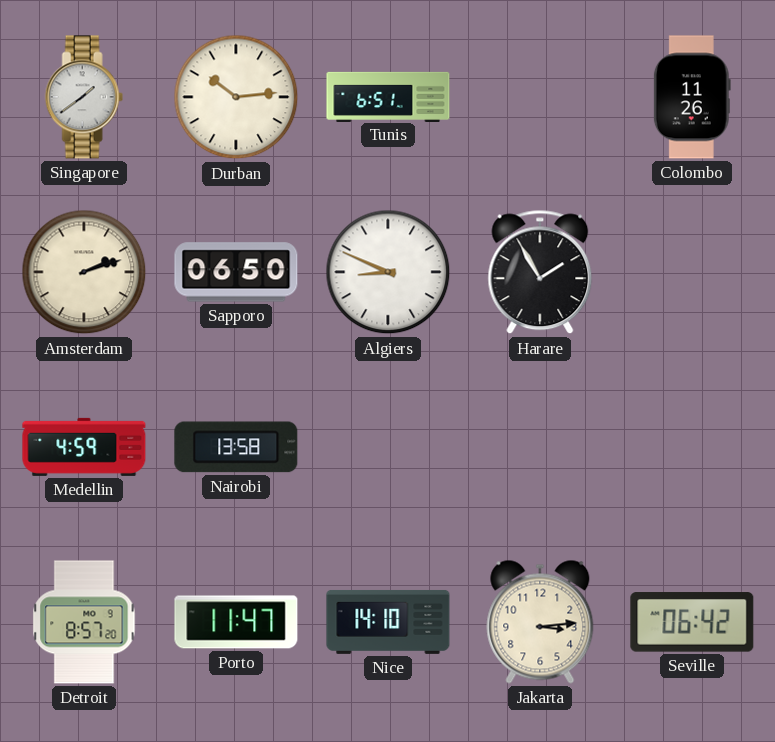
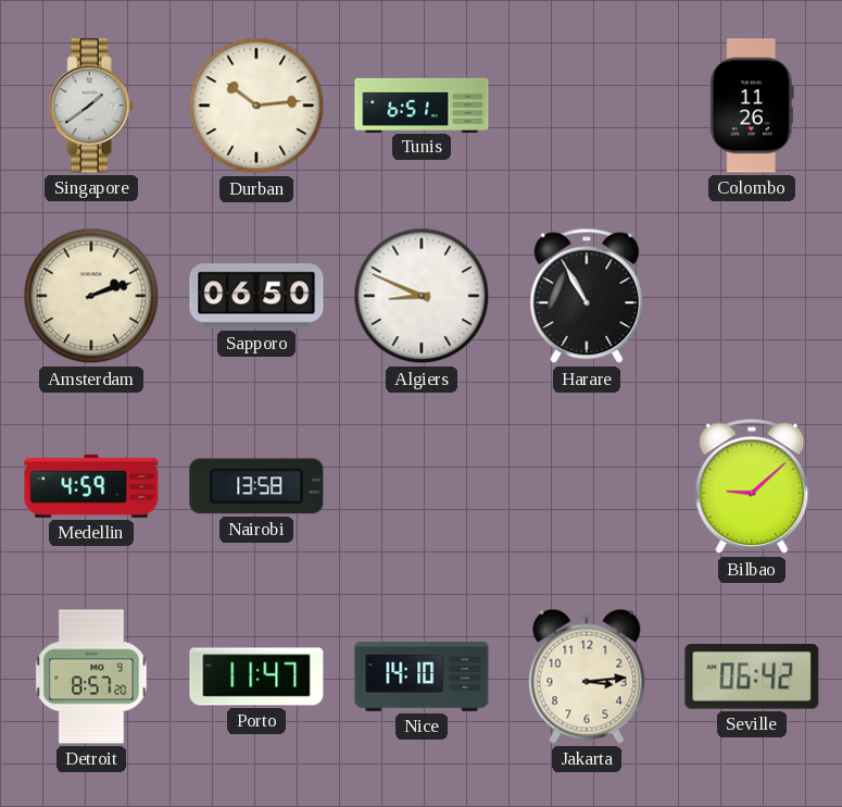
Harare: 1:55 -> 10:55
Bilbao: none -> 9:08
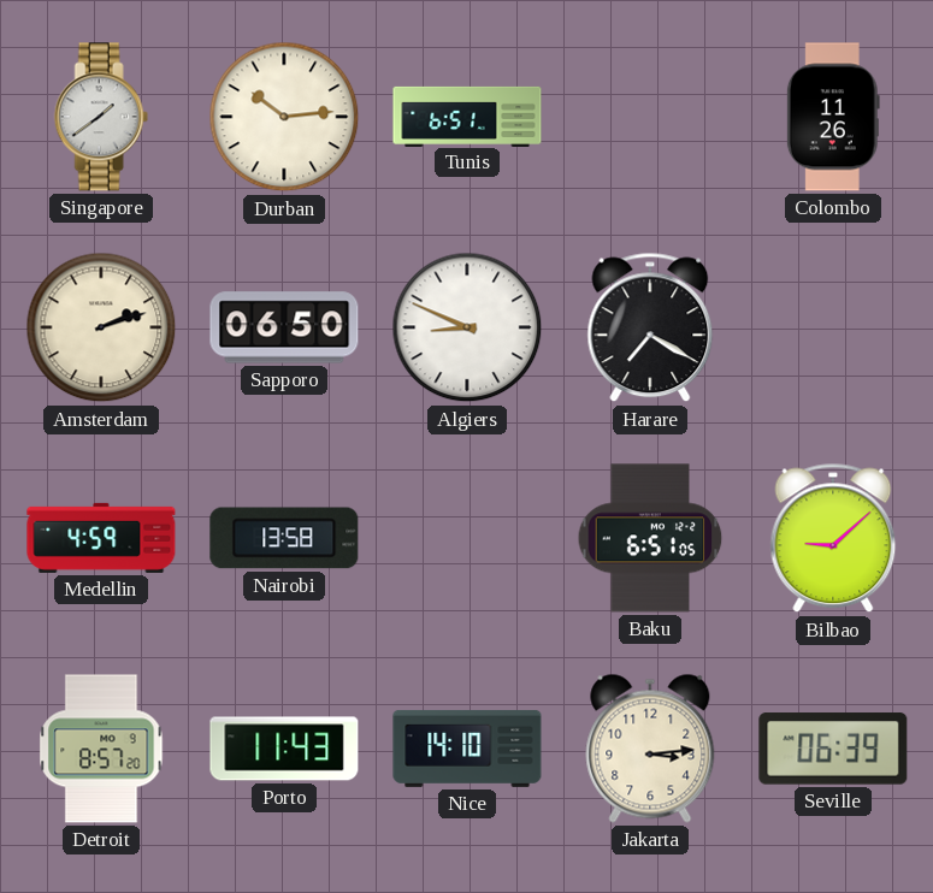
Harare: 10:55 -> 7:20
Baku: none -> 6:51
Porto: 11:47 -> 11:43
Seville: 06:42 -> 06:39
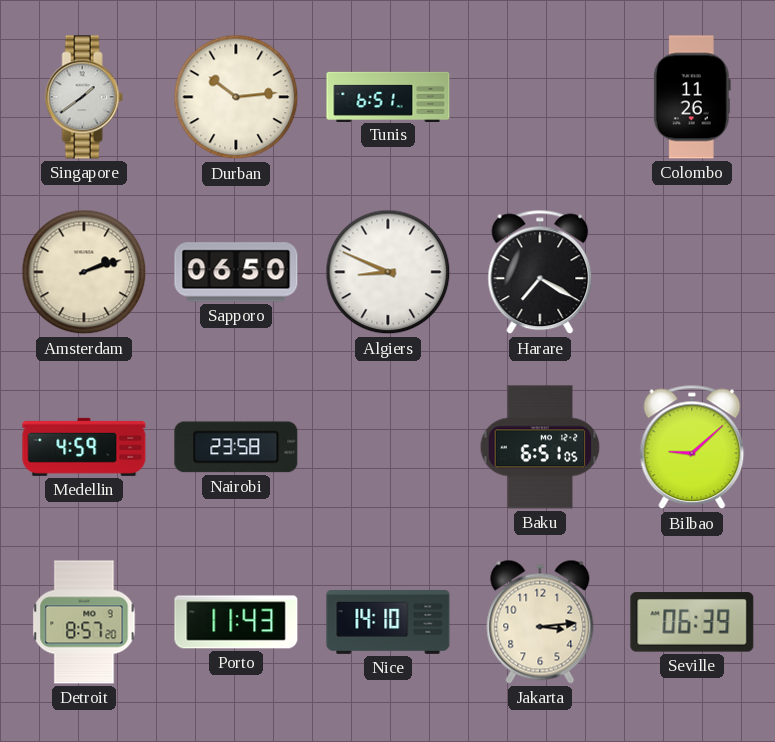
Nairobi: 13:58 -> 23:58
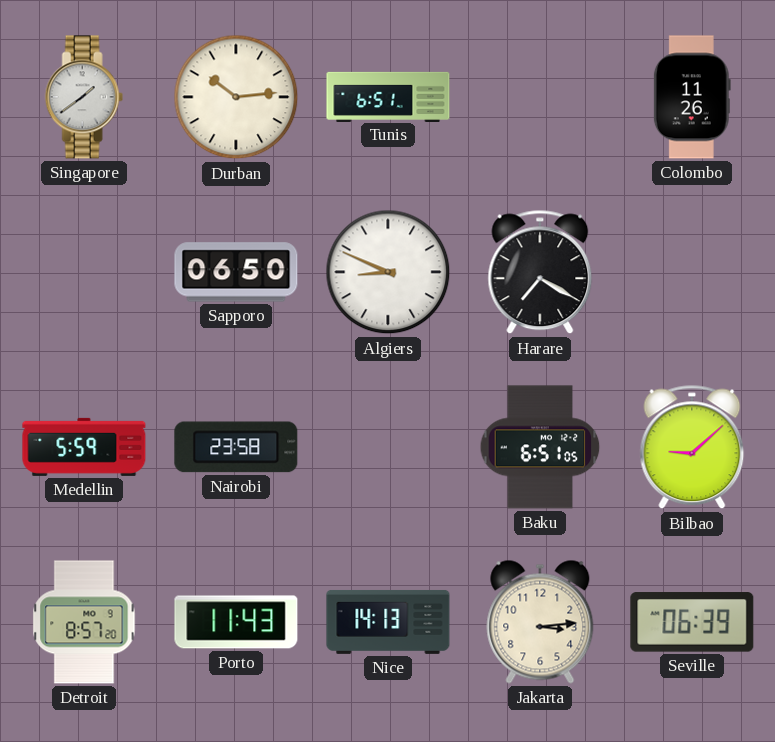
Amsterdam: 2:12 -> none
Medellin: 4:59 -> 5:59
Nice: 14:10 -> 14:13
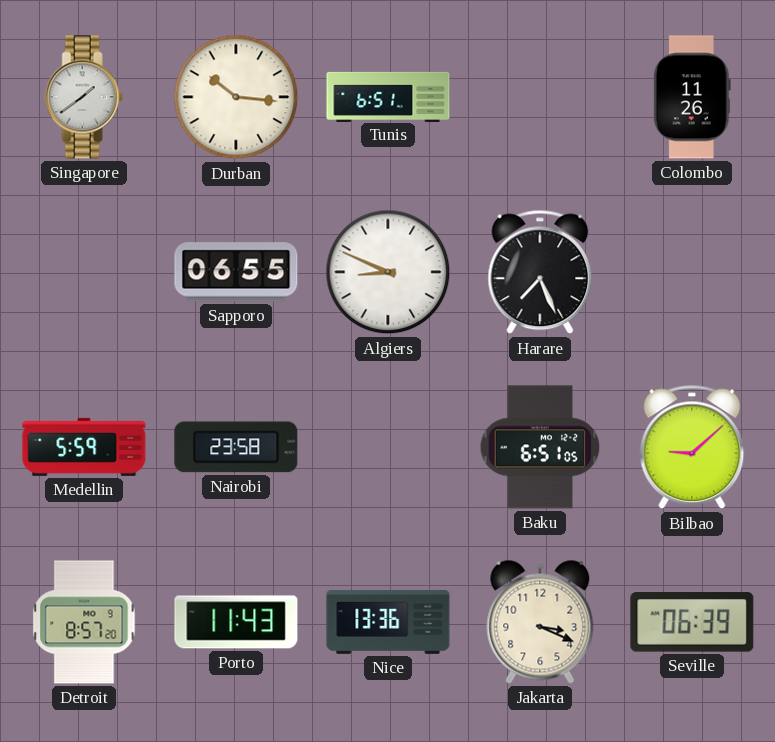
Durban: 10:14 -> 10:16
Sapporo: 06:50 -> 06:55
Harare: 7:20 -> 7:26
Nice: 14:13 -> 13:36
Jakarta: 3:14 -> 3:19
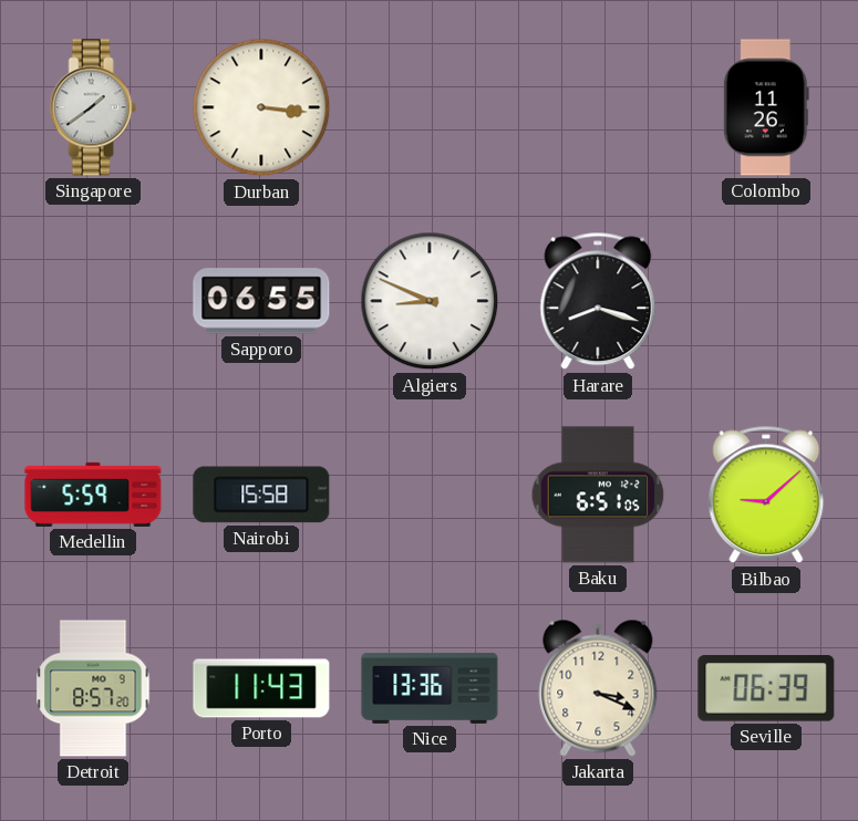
Durban: 10:16 -> 3:16
Tunis: 6:51 -> none
Harare: 7:26 -> 8:18
Nairobi: 23:58 -> 15:58
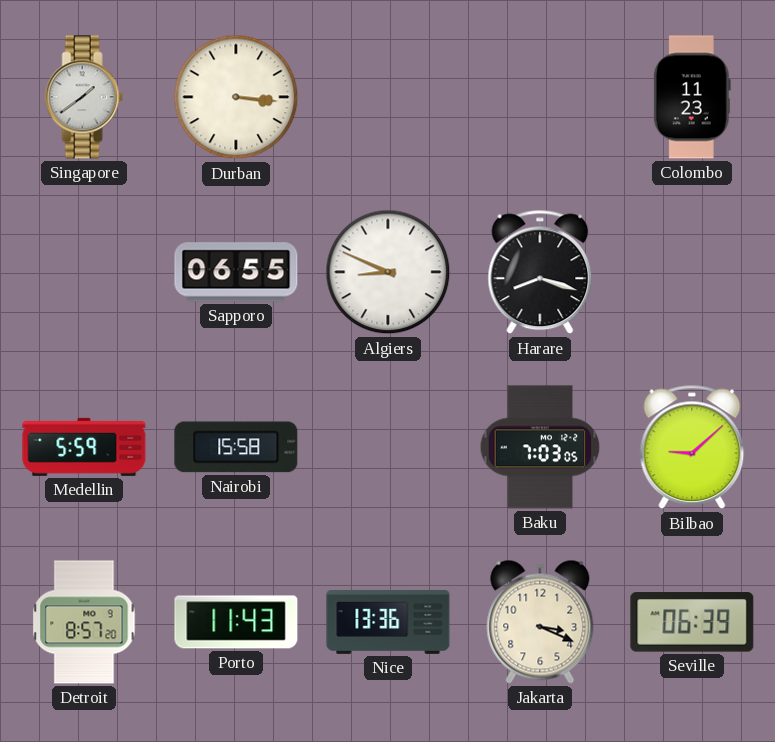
Colombo: 11:26 -> 11:23
Baku: 6:51 -> 7:03
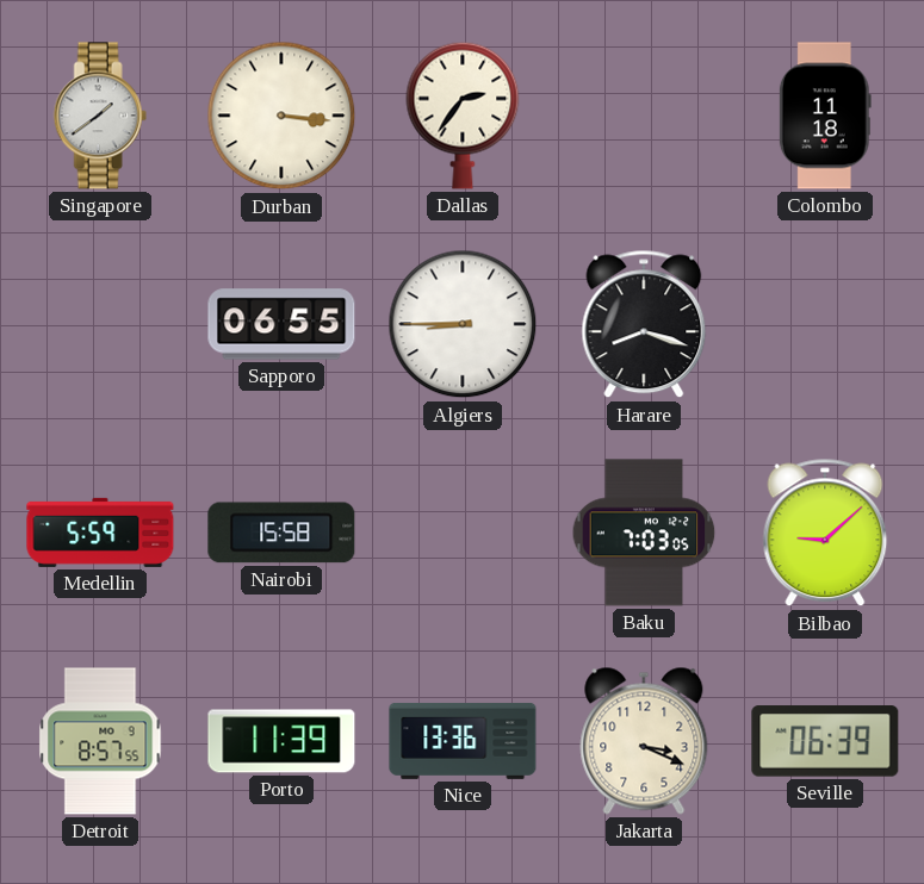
Dallas: none -> 2:36
Colombo: 11:23 -> 11:18
Algiers: 8:49 -> 8:45
Detroit: 8:57:20 -> 8:57:55
Porto: 11:43 -> 11:39
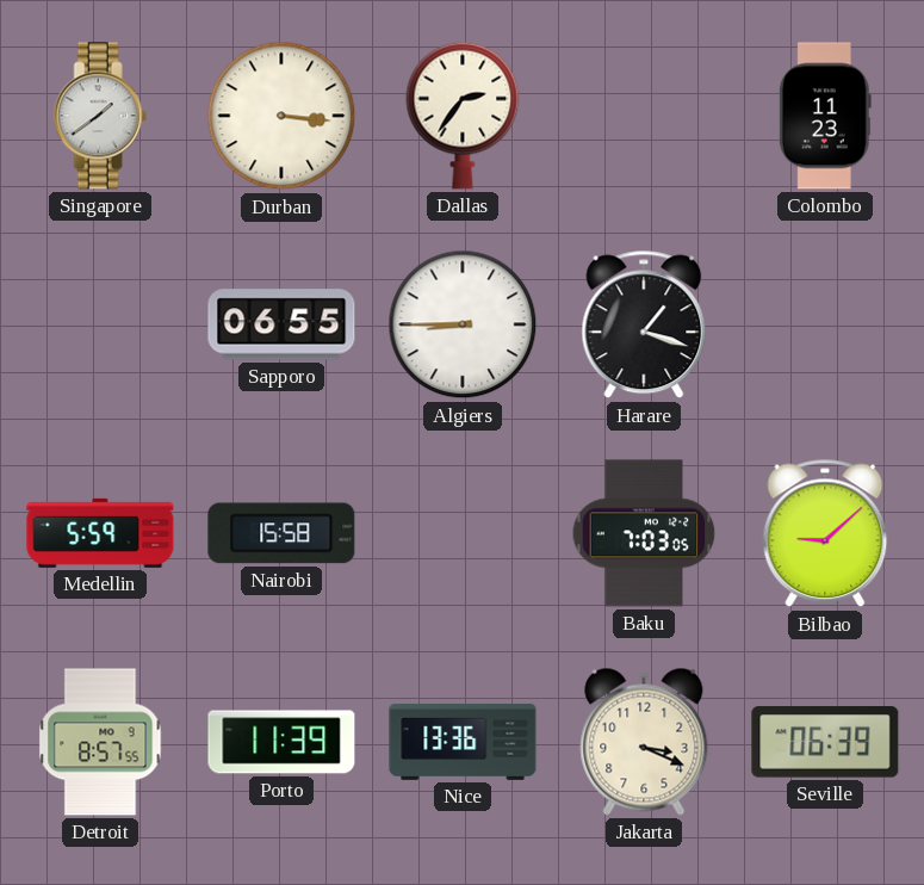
Colombo: 11:18 -> 11:23
Harare: 8:18 -> 1:18
